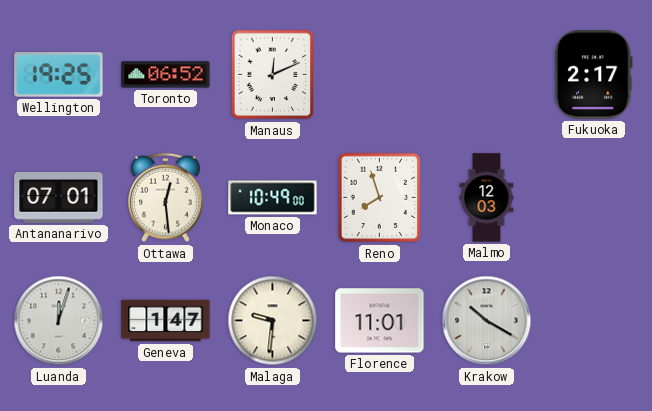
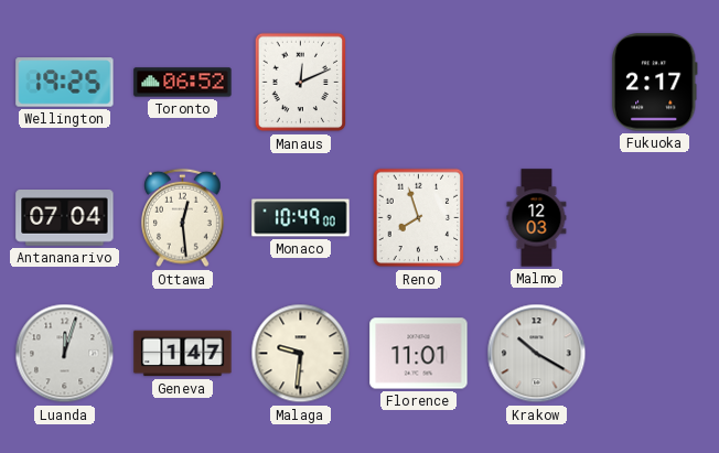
Antananarivo: 07:01 -> 07:04
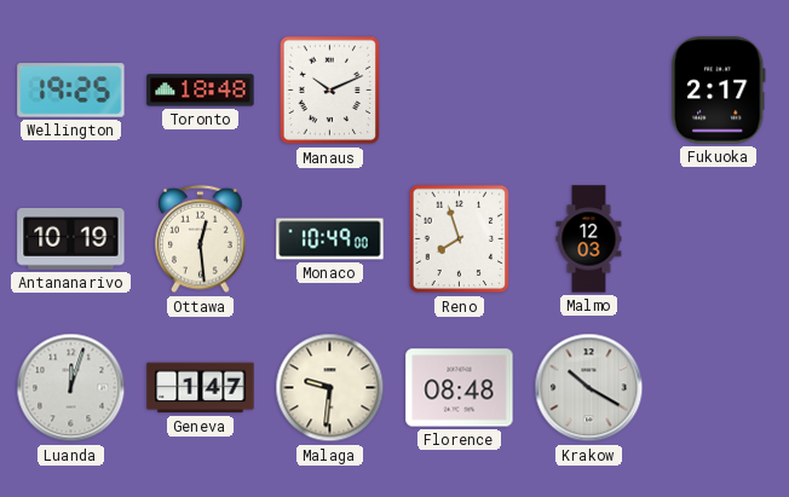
Toronto: 06:52 -> 18:48
Manaus: 12:11 -> 10:11
Antananarivo: 07:04 -> 10:19
Florence: 11:01 -> 08:48
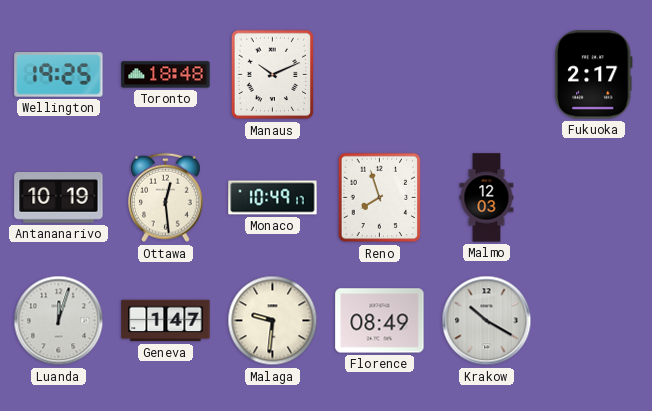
Monaco: 10:49:00 -> 10:49:17
Florence: 08:48 -> 08:49
